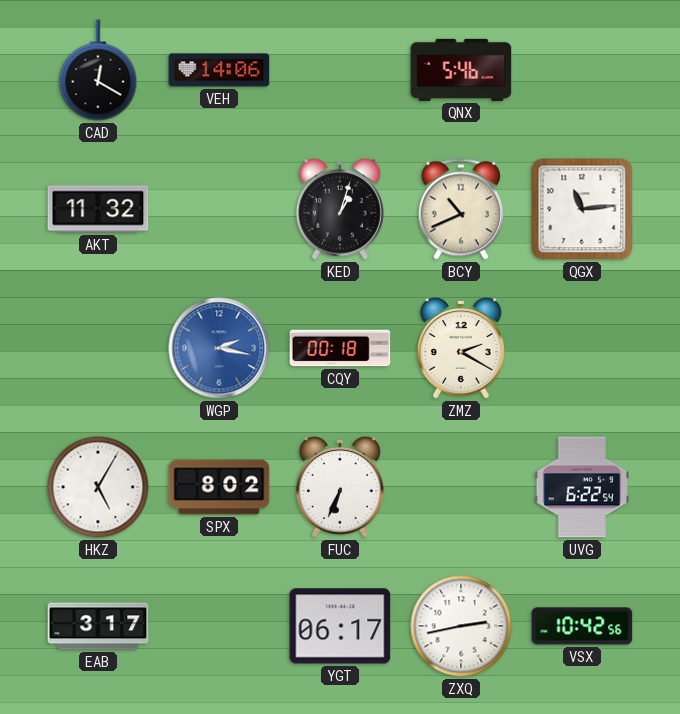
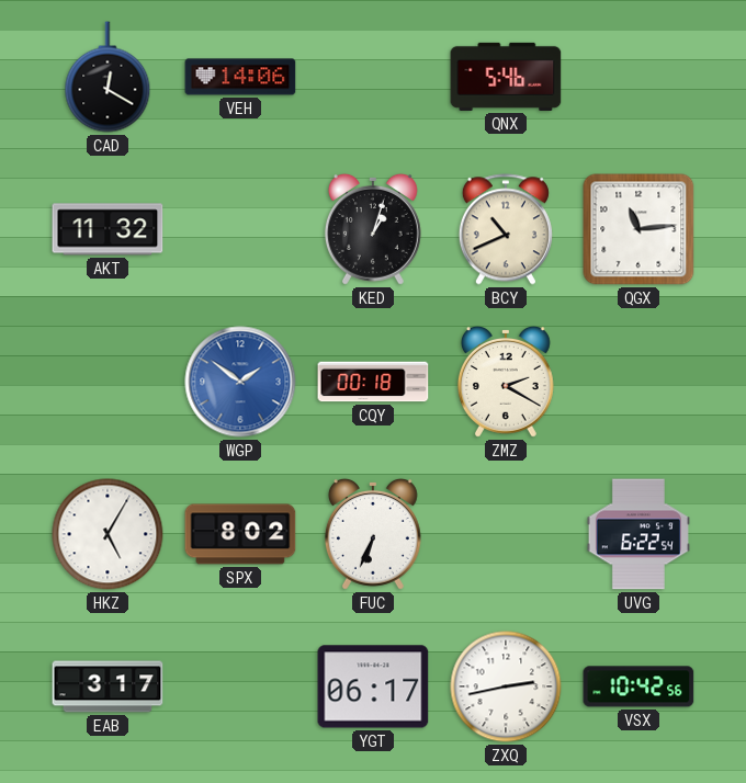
WGP: 2:17 -> 1:51
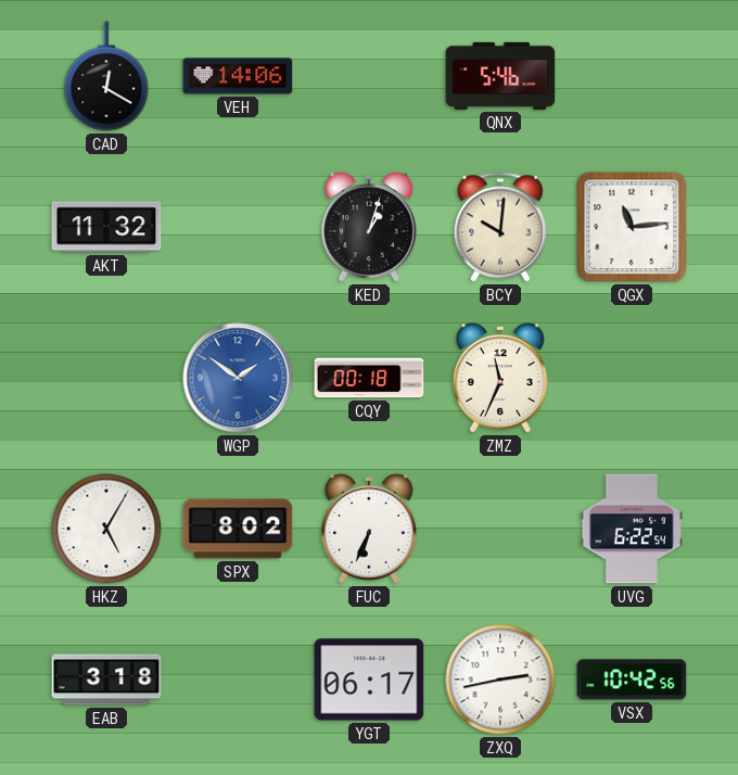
BCY: 10:41 -> 10:01
ZMZ: 2:20 -> 11:34
EAB: 3:17 -> 3:18
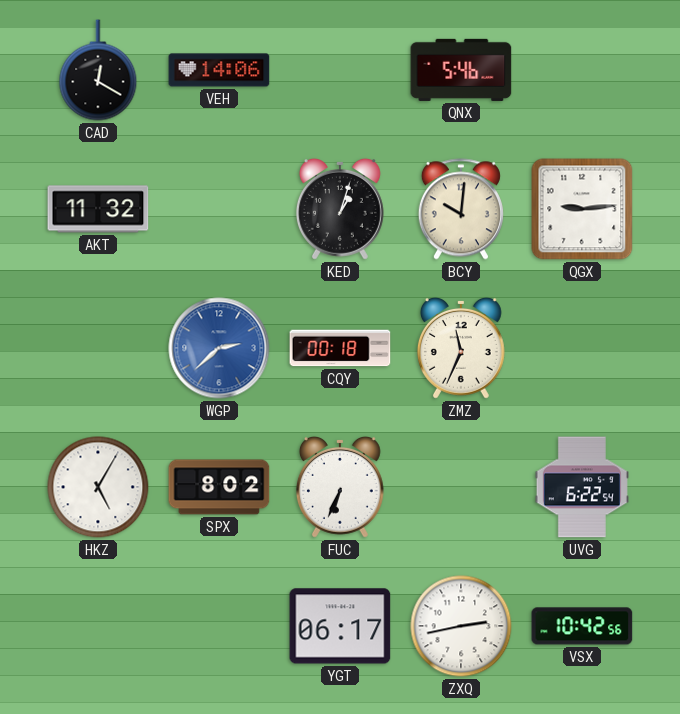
QGX: 11:14 -> 9:14
WGP: 1:51 -> 2:38
EAB: 3:18 -> none
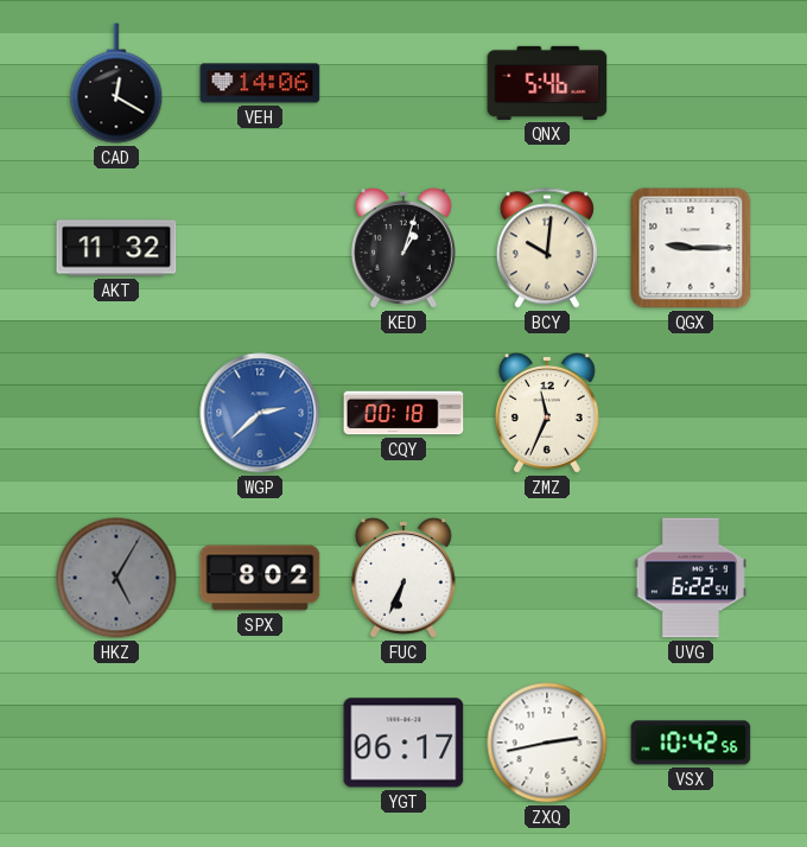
QGX: 9:14 -> 9:15
HKZ dial: white -> grey
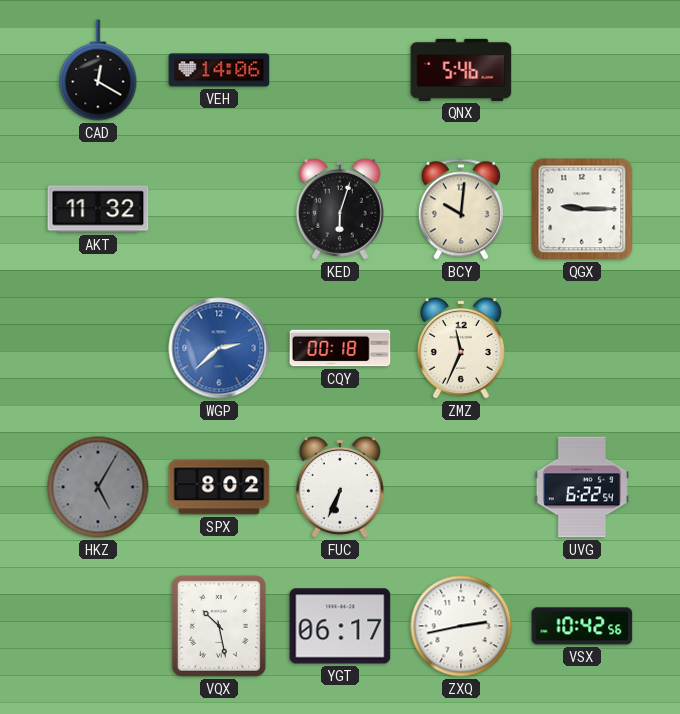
KED: 1:03 -> 6:03
VQX: none -> 10:28
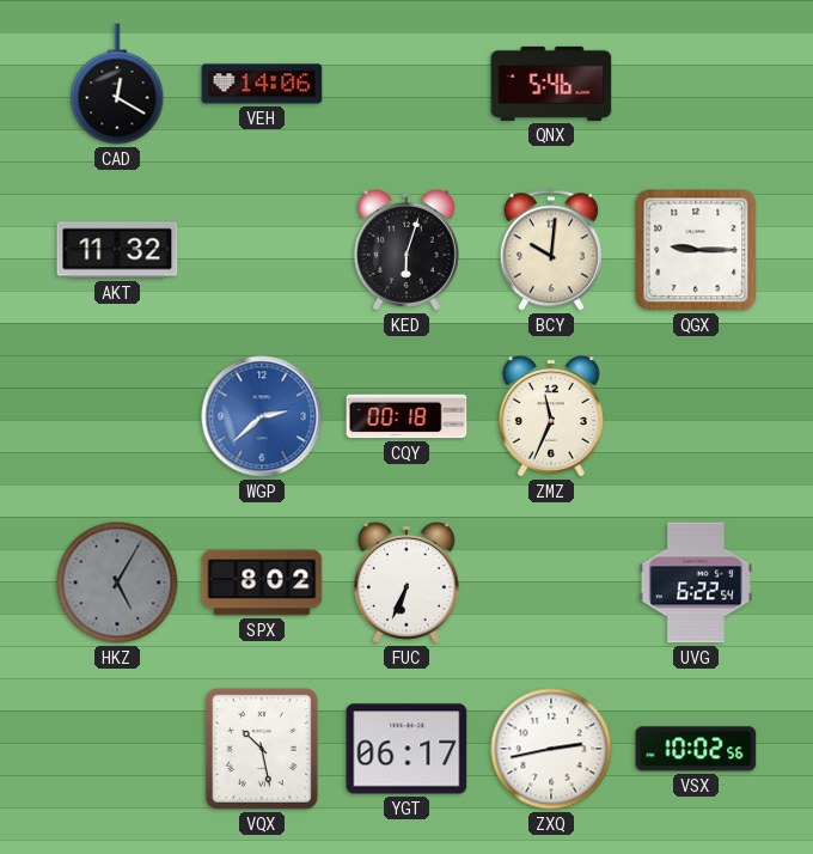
VSX: 10:42 -> 10:02
